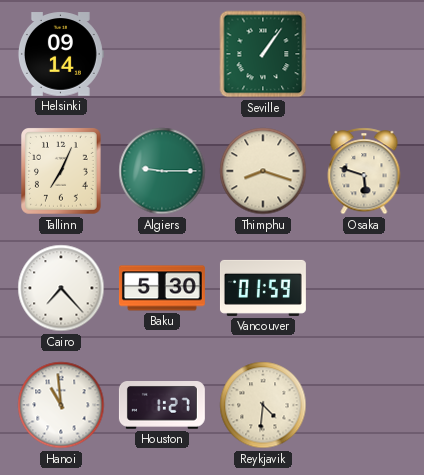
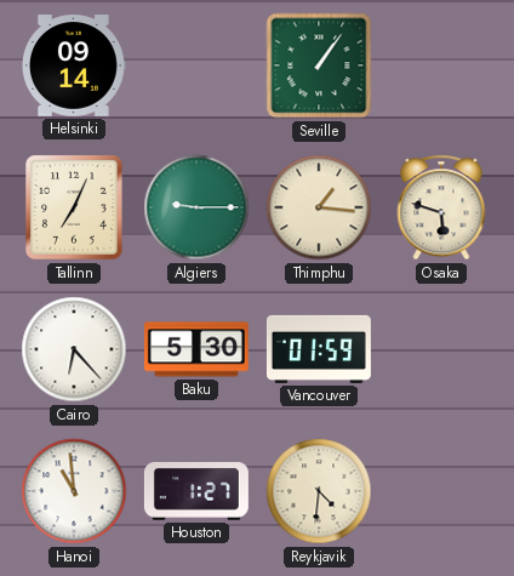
Thimphu: 8:18 -> 1:16
Cairo: 7:23 -> 6:23
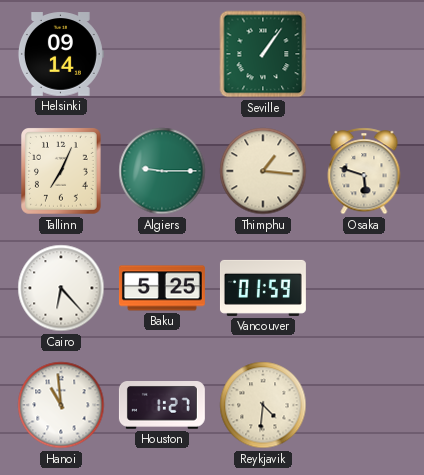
Baku: 5:30 -> 5:25
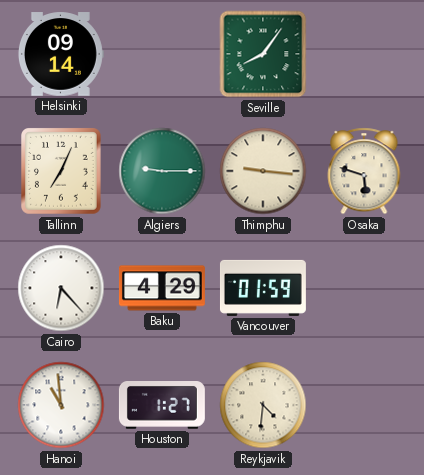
Seville: 1:06 -> 8:06
Thimphu: 1:16 -> 9:16
Baku: 5:25 -> 4:29
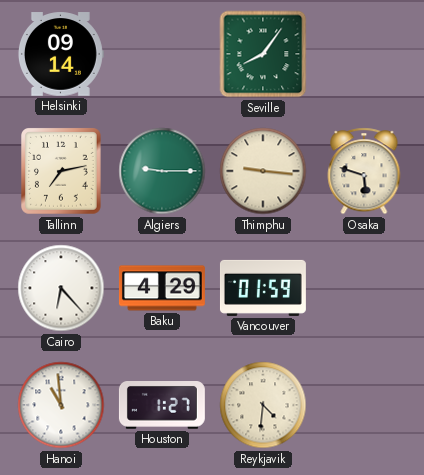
Tallinn: 7:04 -> 7:13
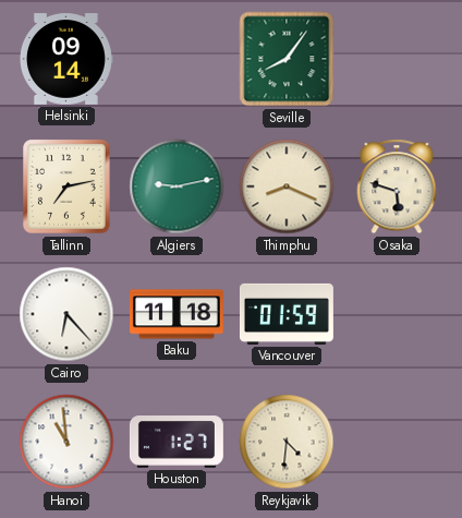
Algiers: 9:15 -> 9:13
Thimphu: 9:16 -> 8:19
Baku: 4:29 -> 11:18
